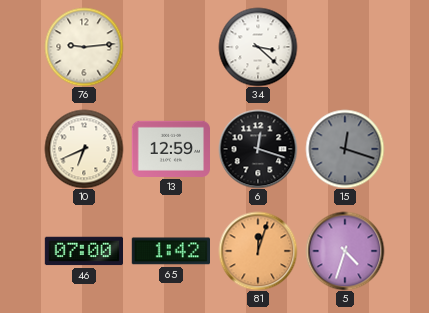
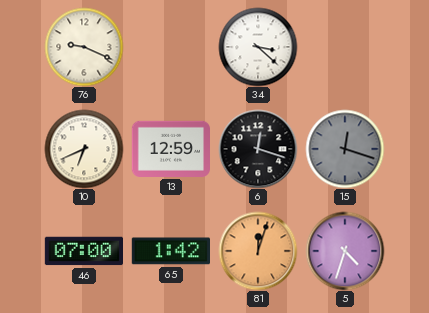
76: 9:14 -> 9:19
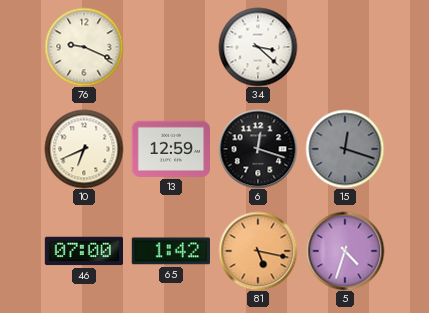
81: 12:03 -> 5:17
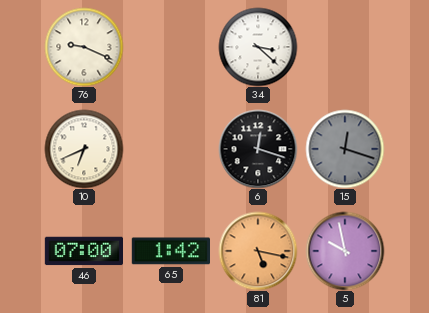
13: 12:59 -> none
5: 4:33 -> 9:58
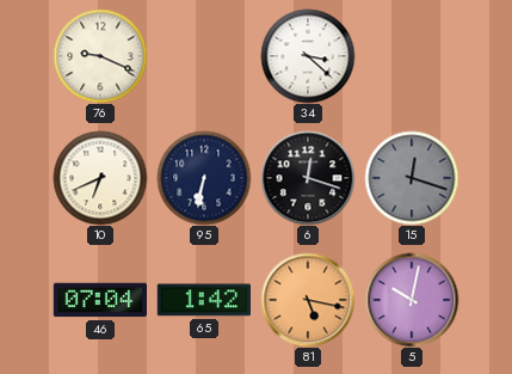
95: none -> 6:32
46: 07:00 -> 07:04
5: 9:58 -> 10:02
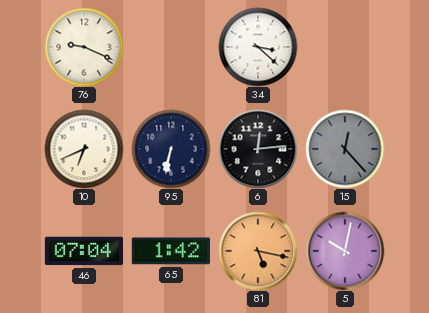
6: 12:18 -> 12:14
15: 12:18 -> 12:23
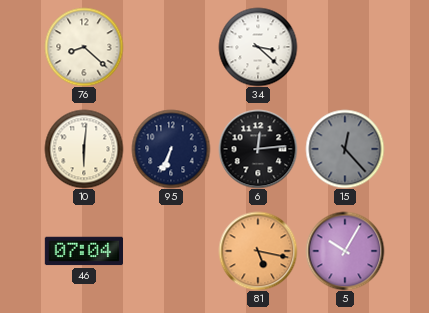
76: 9:19 -> 8:22
10: 6:41 -> 6:01
95: 6:32 -> 6:34
65: 1:42 -> none
5: 10:02 -> 10:05
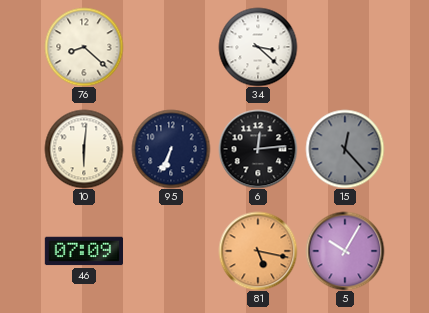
46: 07:04 -> 07:09
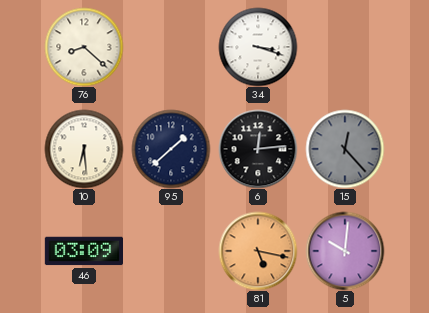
34: 3:22 -> 3:18
10: 6:01 -> 6:29
95: 6:34 -> 1:38
46: 07:09 -> 03:09
5: 10:05 -> 10:01
